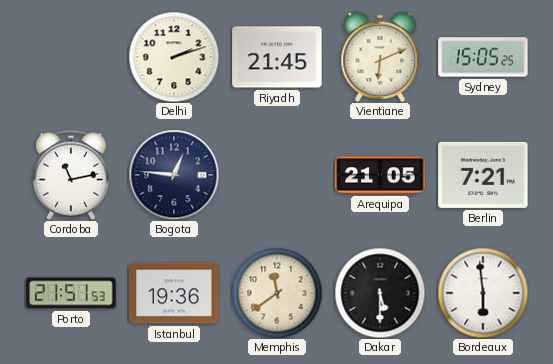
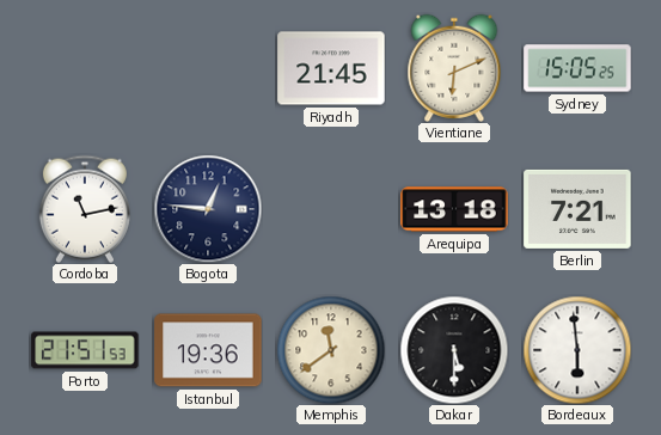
Delhi: 2:12 -> none
Arequipa: 21:05 -> 13:18
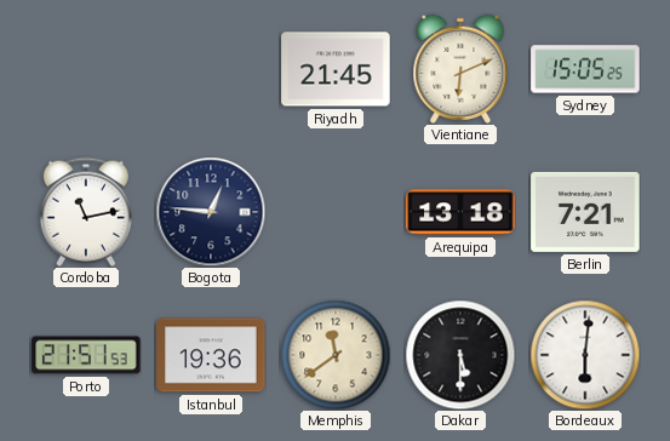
Bordeaux: 5:59 -> 6:01
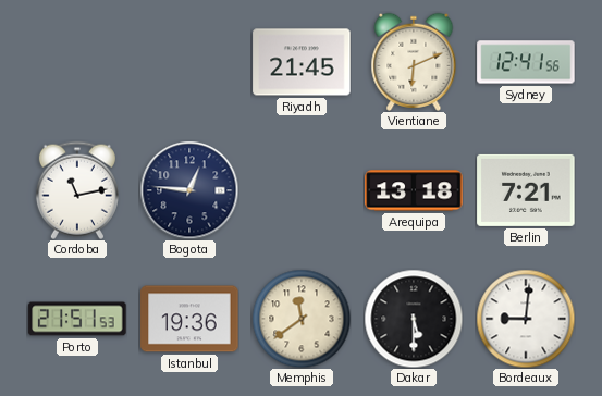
Sydney: 15:05 -> 12:41
Bordeaux: 6:01 -> 9:01
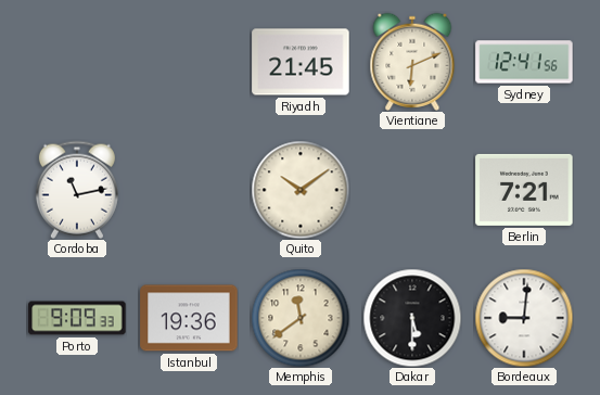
Bogota: 12:46 -> none
Quito: none -> 10:09
Arequipa: 13:18 -> none
Porto: 21:51 -> 9:09
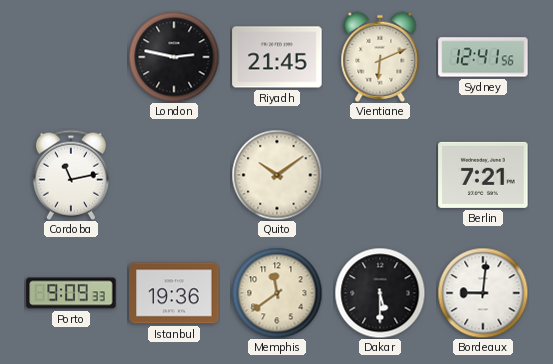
London: none -> 2:47
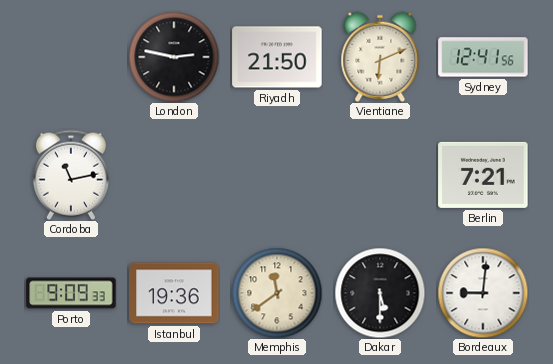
Riyadh: 21:45 -> 21:50
Quito: 10:09 -> none
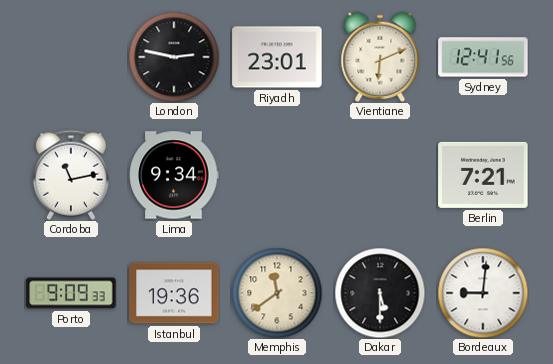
Riyadh: 21:50 -> 23:01
Lima: none -> 9:34
